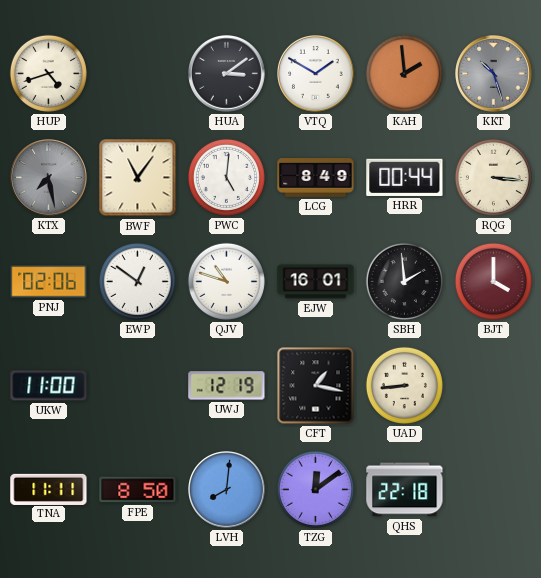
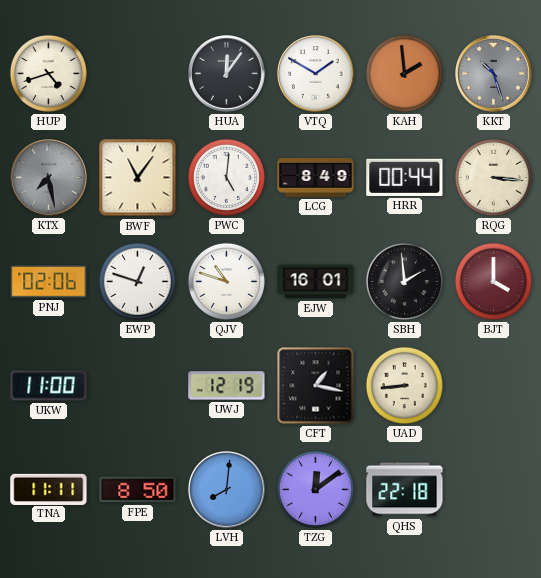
HUA: 3:09 -> 12:06
EWP: 12:51 -> 12:48
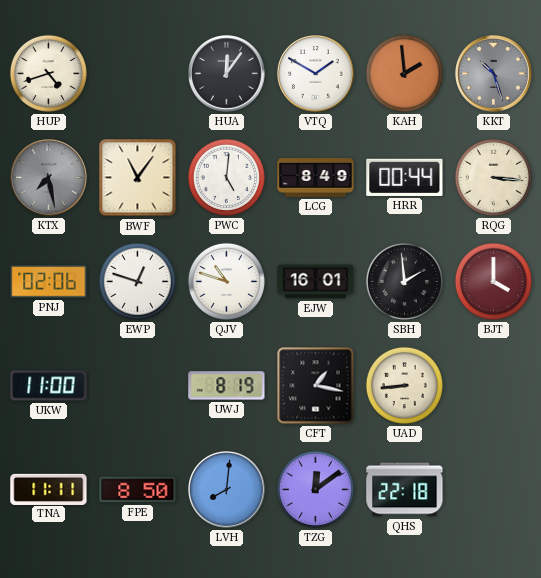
UWJ: 12:19 -> 8:19
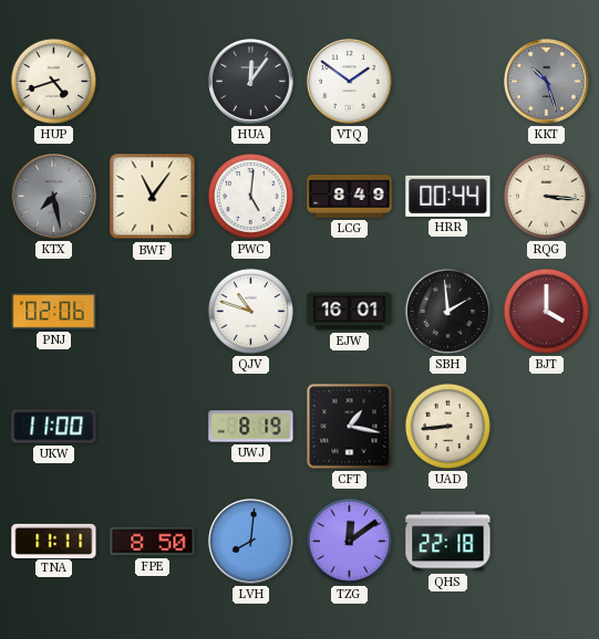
VTQ: 1:50 -> 1:51
KAH: 1:59 -> none
EWP: 12:48 -> none
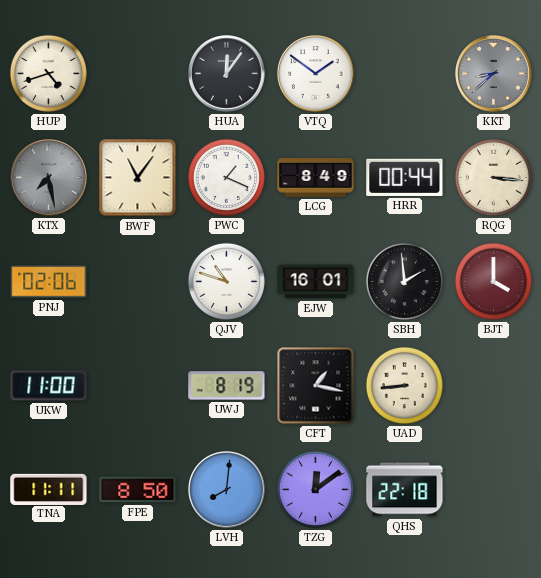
KKT: 10:27 -> 8:38
PWC: 5:01 -> 1:19
